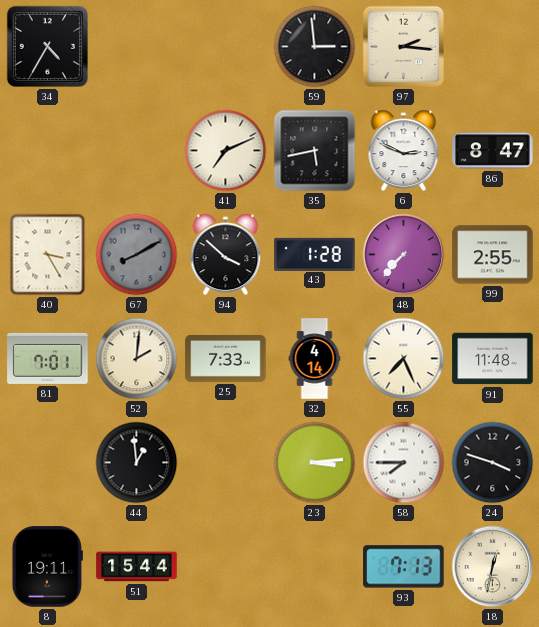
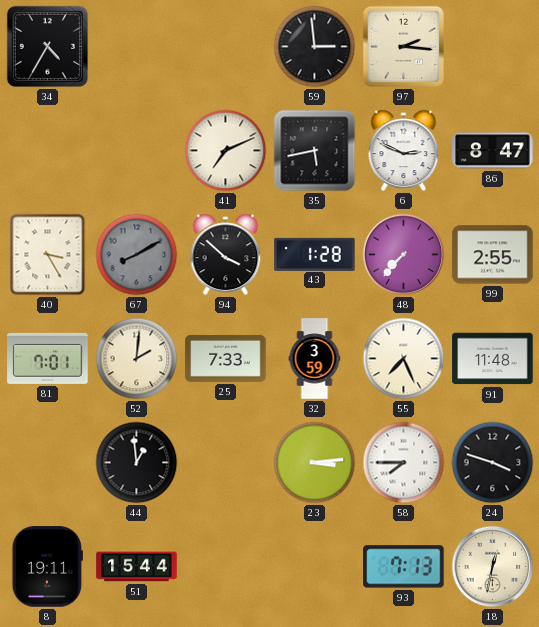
32: 4:14 -> 3:59
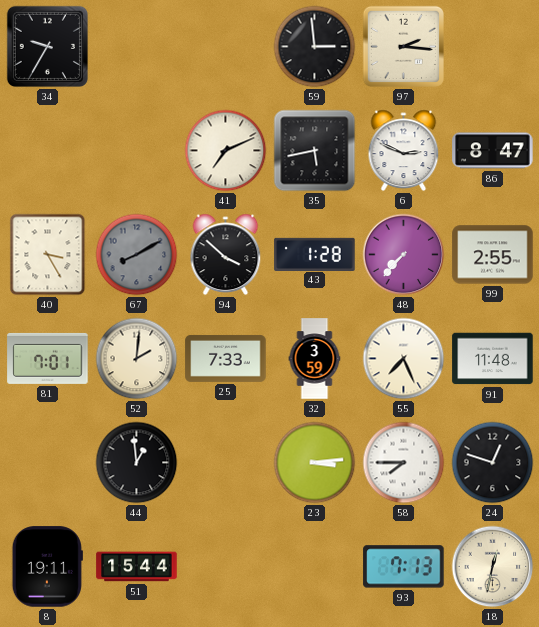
34: 4:35 -> 9:35
24: 3:48 -> 12:48
